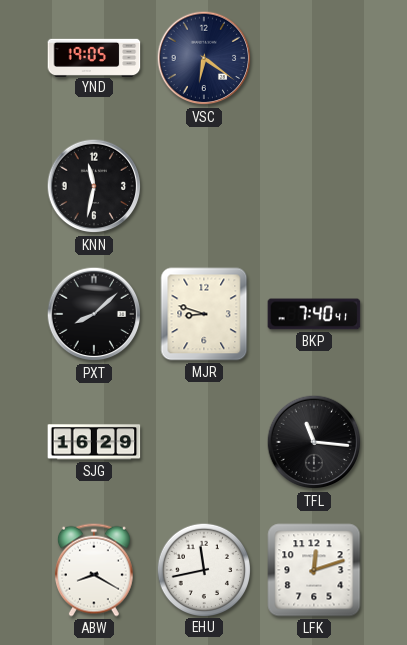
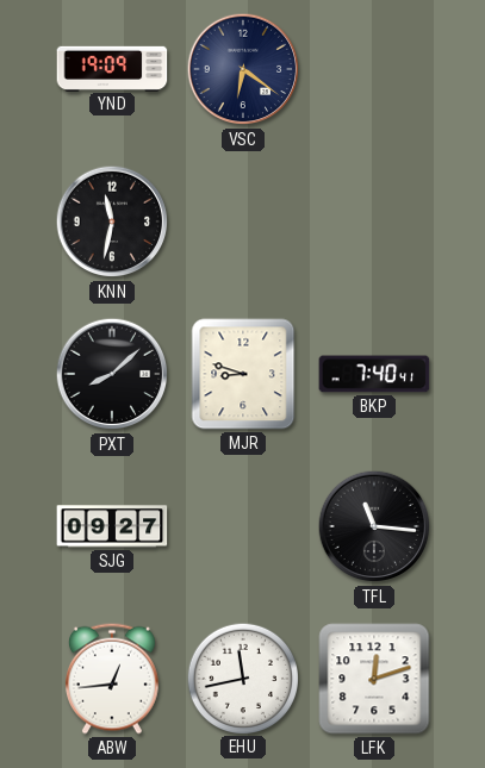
YND: 19:05 -> 19:09
SJG: 16:29 -> 09:27
ABW: 8:20 -> 12:44
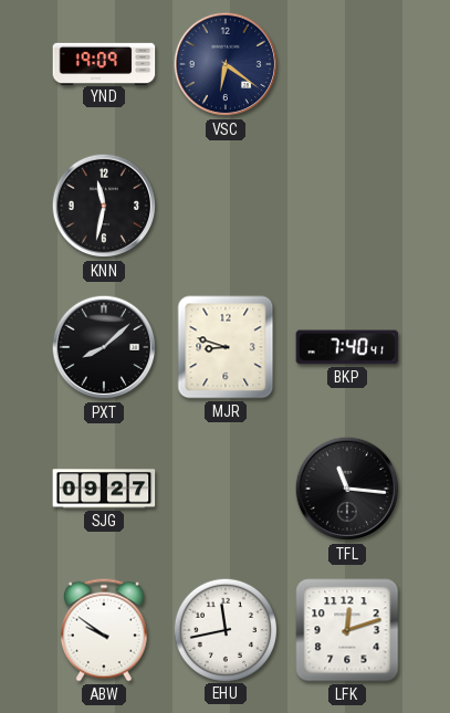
ABW: 12:44 -> 9:51
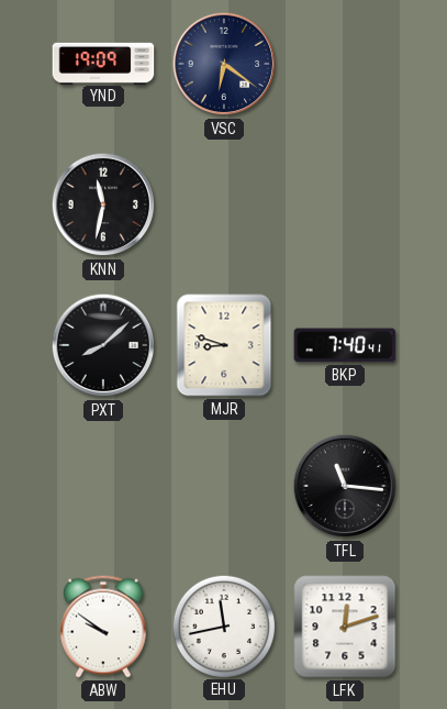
SJG: 09:27 -> none
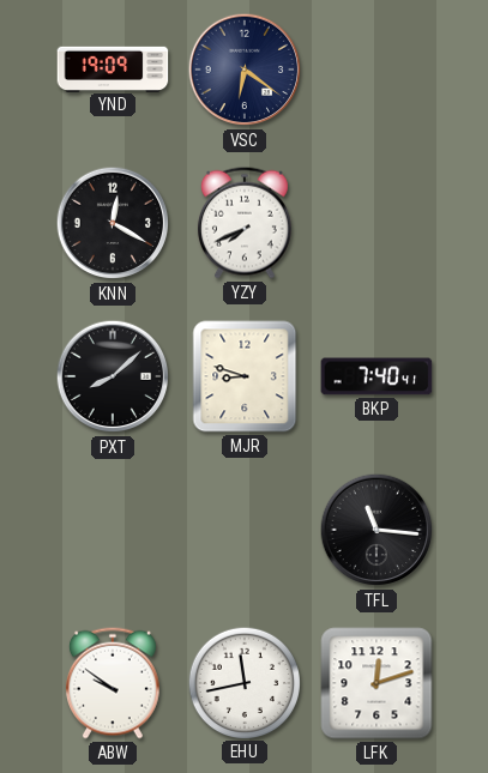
KNN: 11:32 -> 12:20
YZY: none -> 7:41
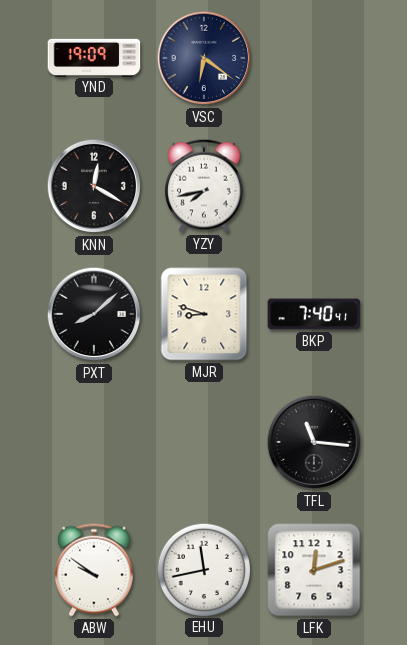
YZY: 7:41 -> 7:43
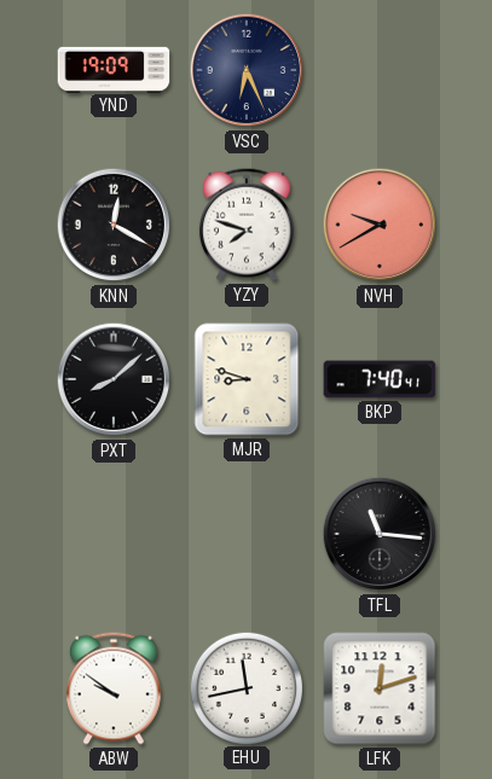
VSC: 6:21 -> 6:26
YZY: 7:43 -> 7:48
NVH: none -> 9:40
